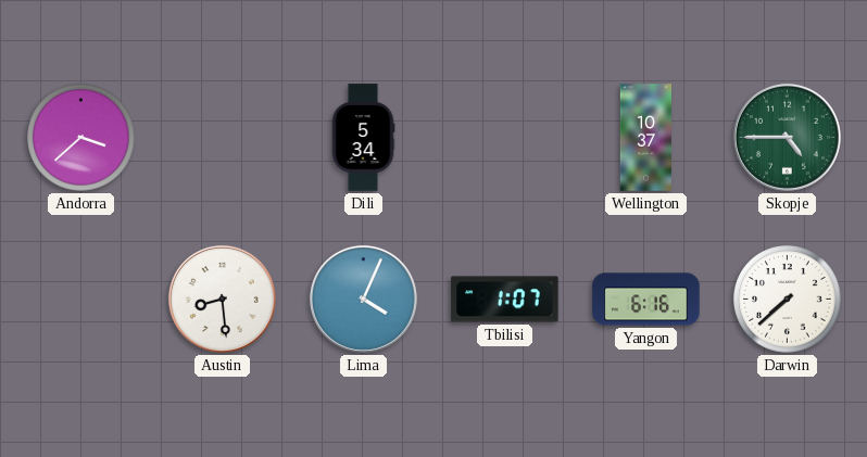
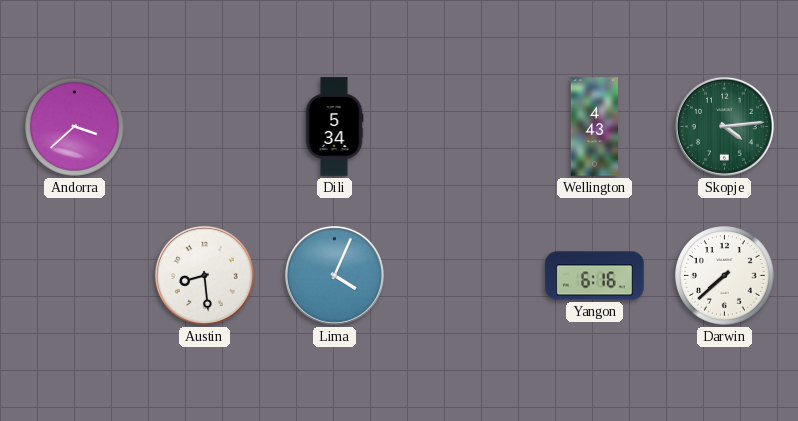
Wellington: 10:37 -> 4:43
Skopje: 4:45 -> 4:14
Tbilisi: 1:07 -> none
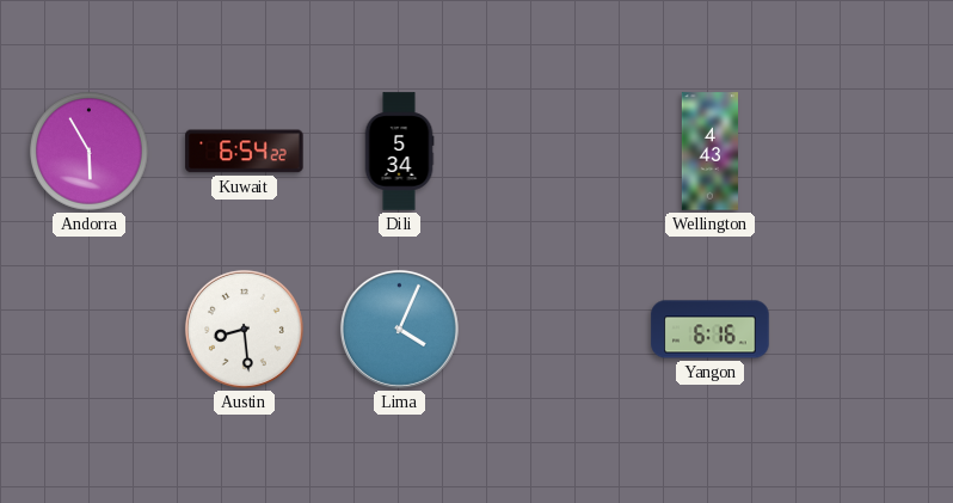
Andorra: 3:38 -> 5:55
Kuwait: none -> 6:54
Skopje: 4:14 -> none
Darwin: 7:38 -> none
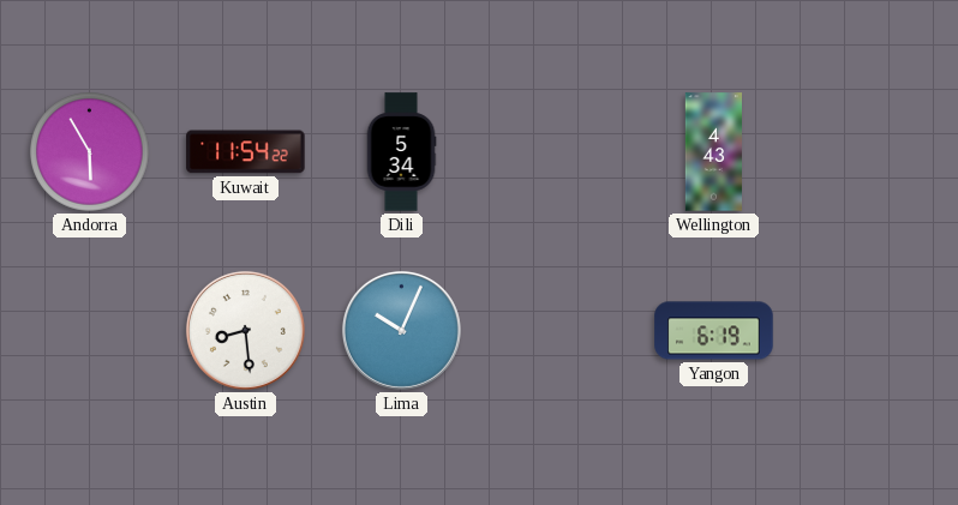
Kuwait: 6:54 -> 11:54
Lima: 4:04 -> 10:04
Yangon: 6:16 -> 6:19
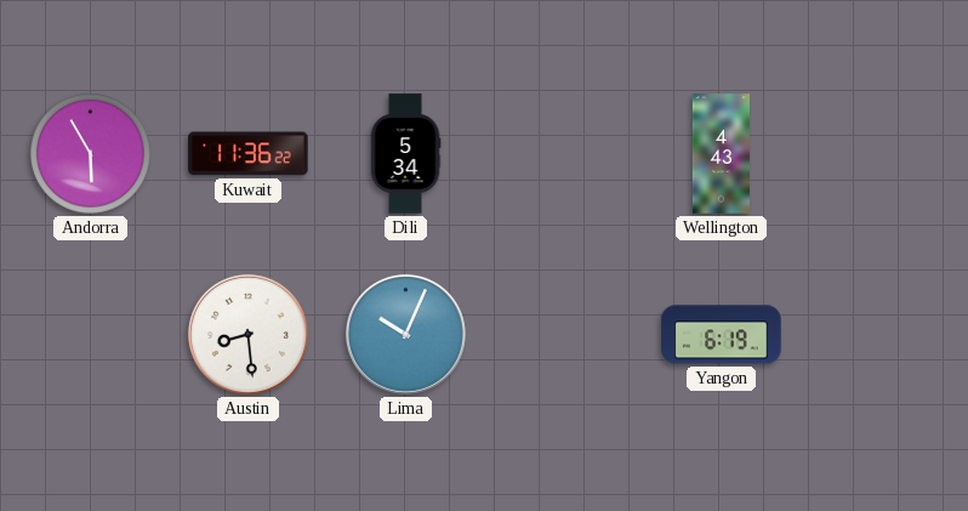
Kuwait: 11:54 -> 11:36
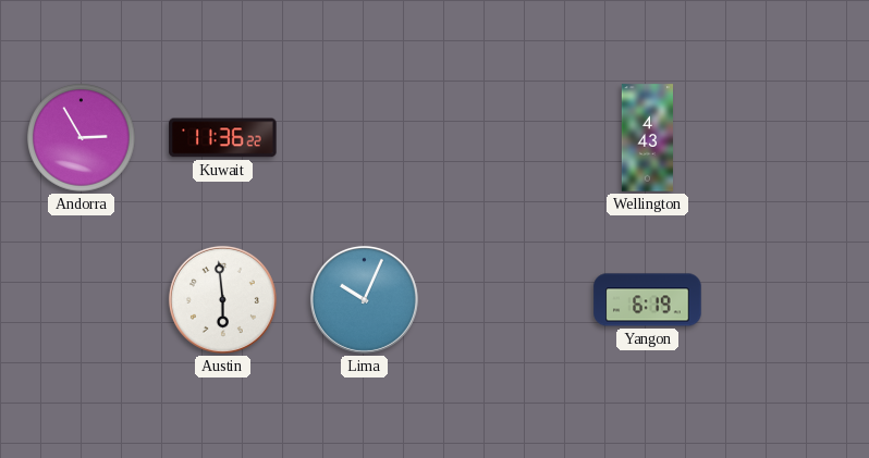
Andorra: 5:55 -> 2:55
Dili: 5:34 -> none
Austin: 8:29 -> 5:59
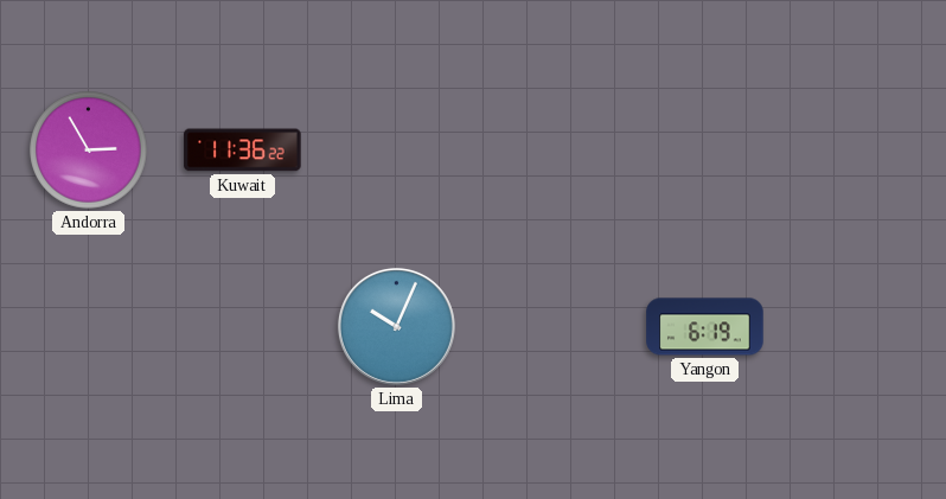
Wellington: 4:43 -> none
Austin: 5:59 -> none
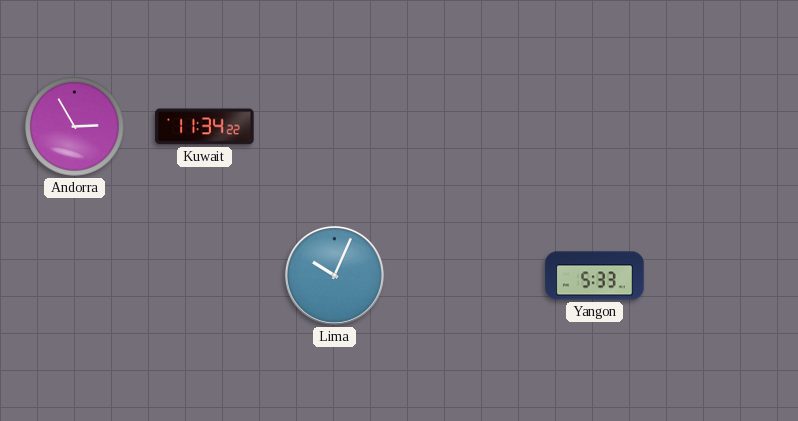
Kuwait: 11:36 -> 11:34
Yangon: 6:19 -> 5:33
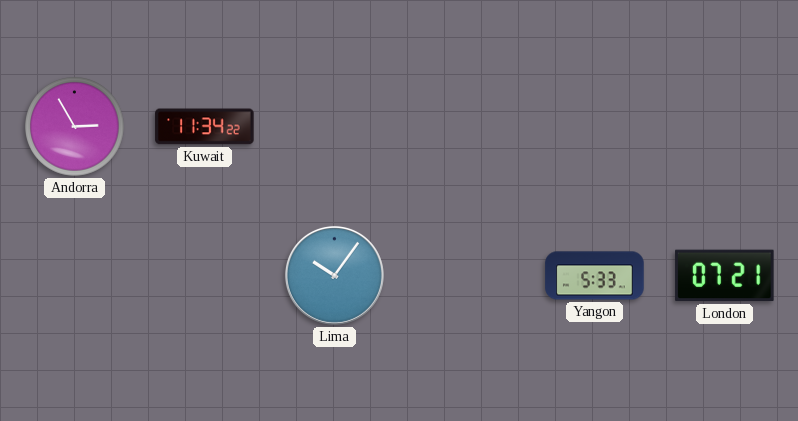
Lima: 10:04 -> 10:06
London: none -> 07:21
